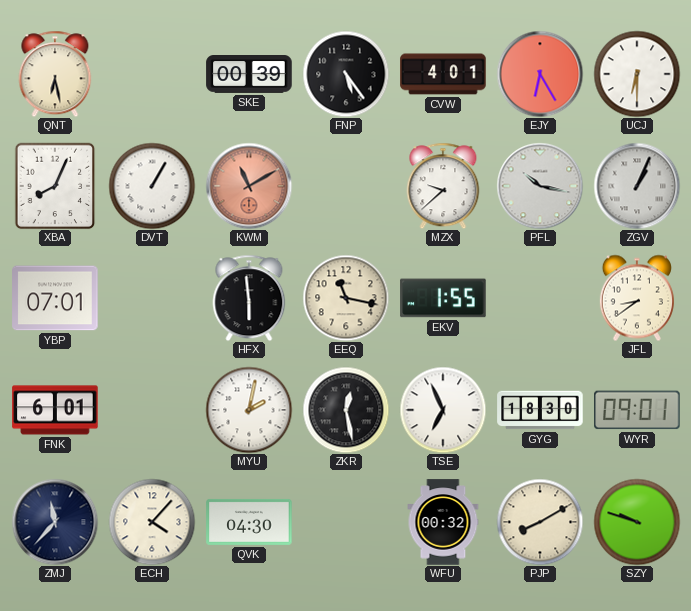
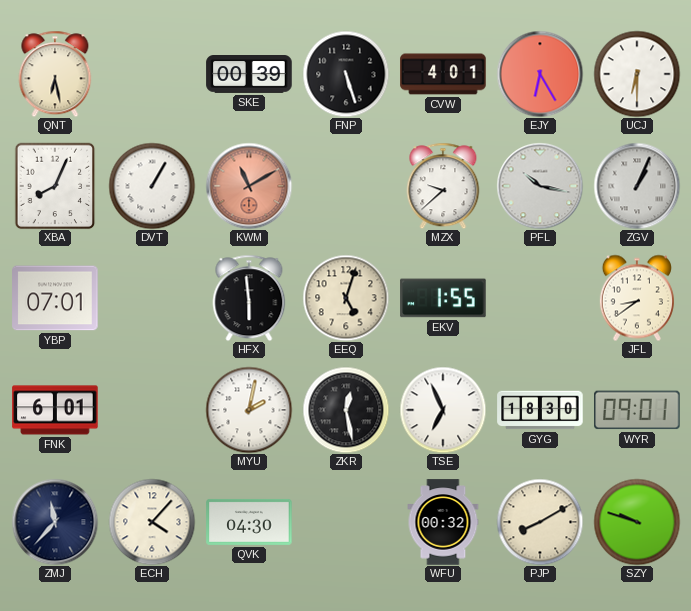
FNP: 5:24 -> 5:27
EEQ: 11:17 -> 5:03
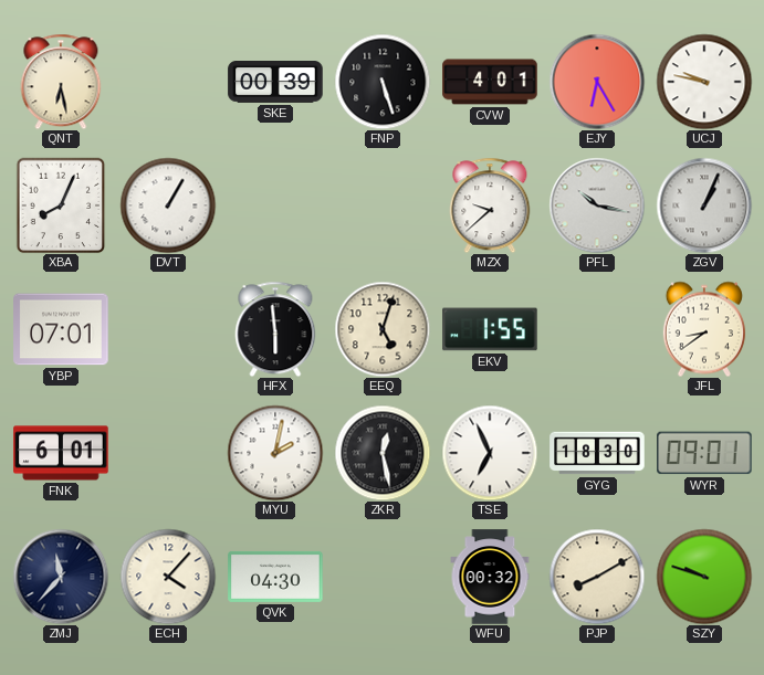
UCJ: 6:30 -> 9:47
KWM: 11:10 -> none
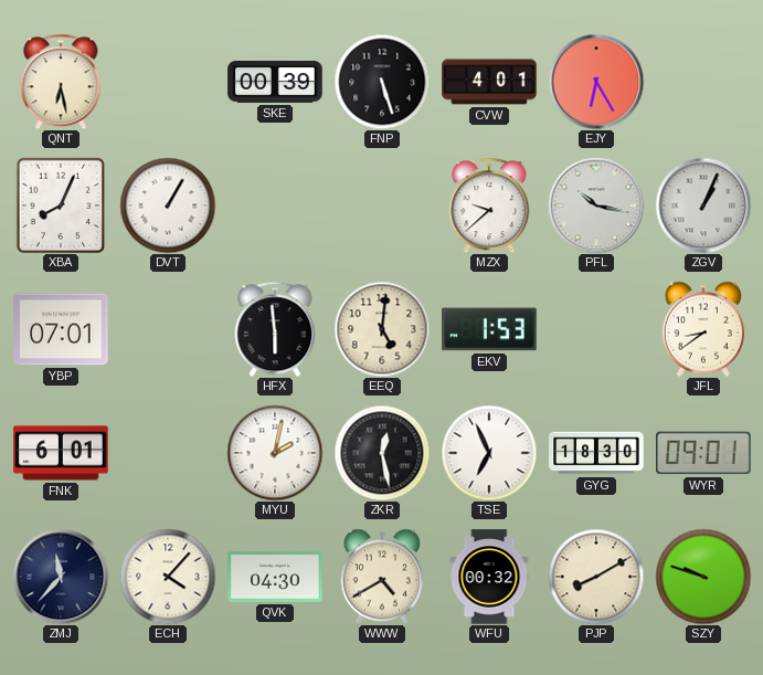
UCJ: 9:47 -> none
EEQ: 5:03 -> 5:01
EKV: 1:55 -> 1:53
WWW: none -> 4:40
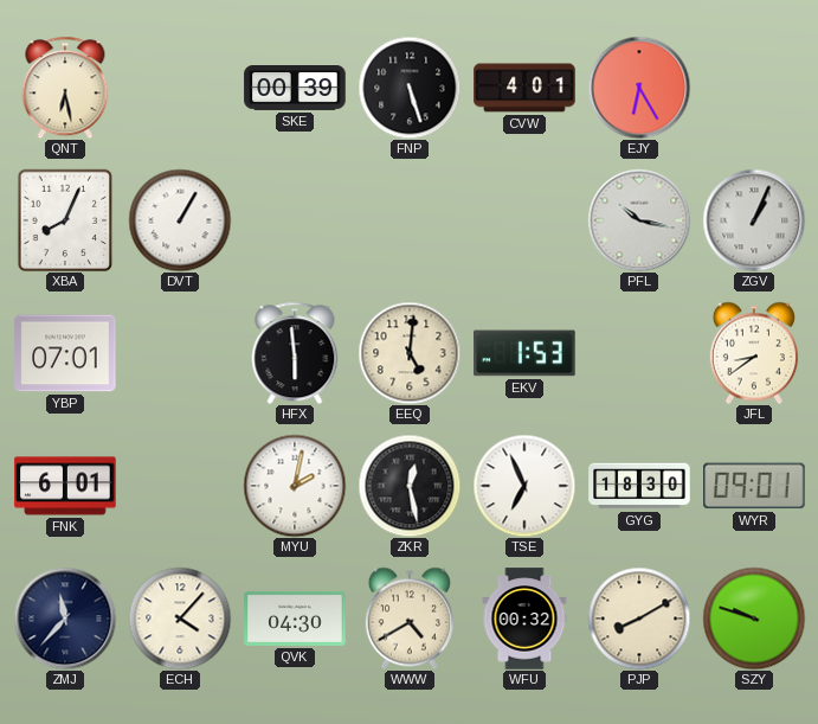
MZX: 9:38 -> none
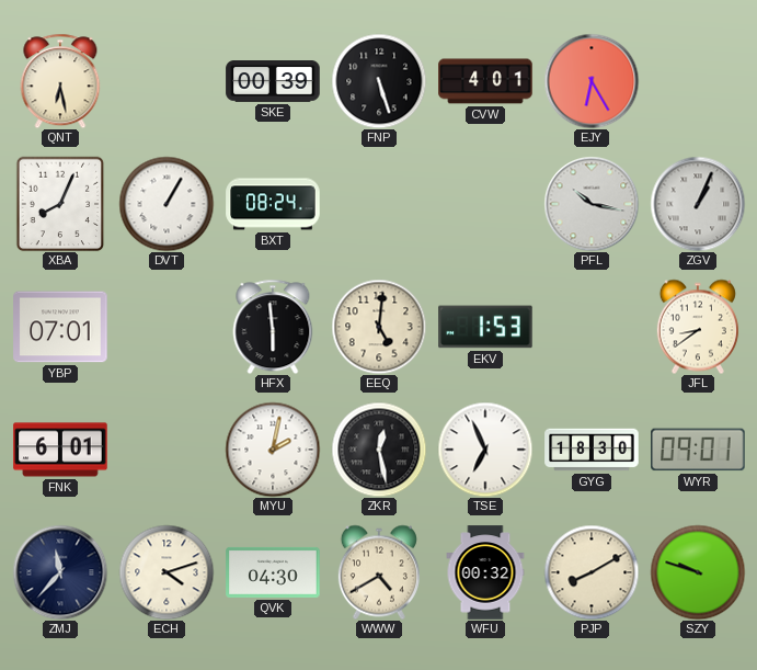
BXT: none -> 08:24
ECH: 4:07 -> 4:12
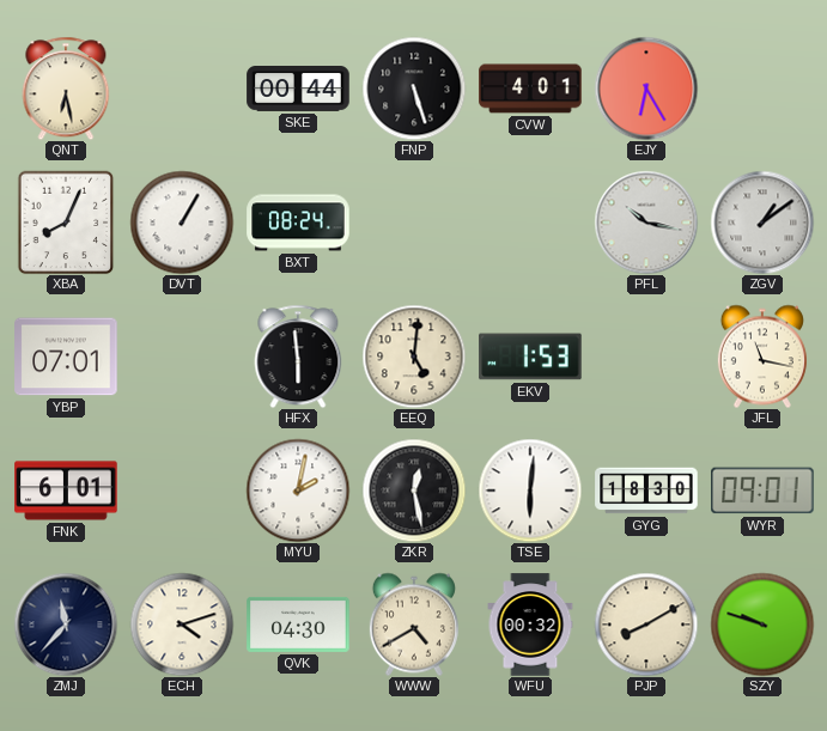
SKE: 00:39 -> 00:44
ZGV: 1:04 -> 1:09
JFL: 8:39 -> 11:17
TSE: 6:56 -> 6:01
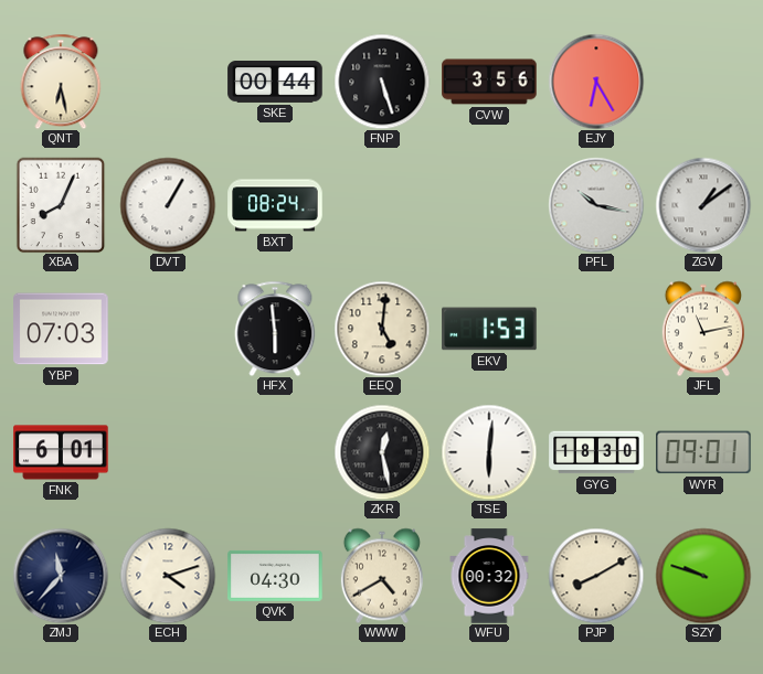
CVW: 4:01 -> 3:56
YBP: 07:01 -> 07:03
JFL: 11:17 -> 11:13
MYU: 2:02 -> none
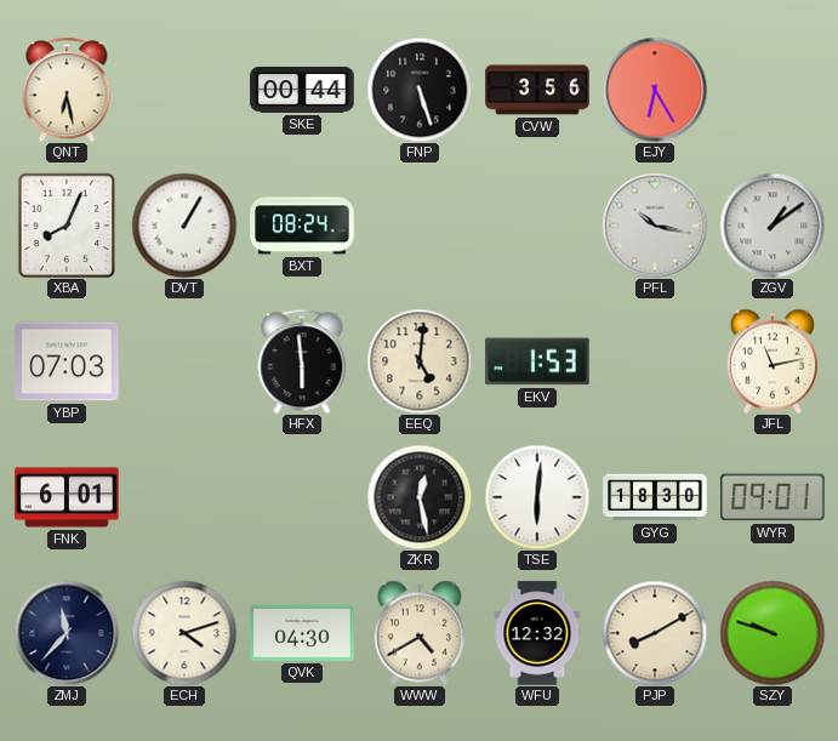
WFU: 00:32 -> 12:32
